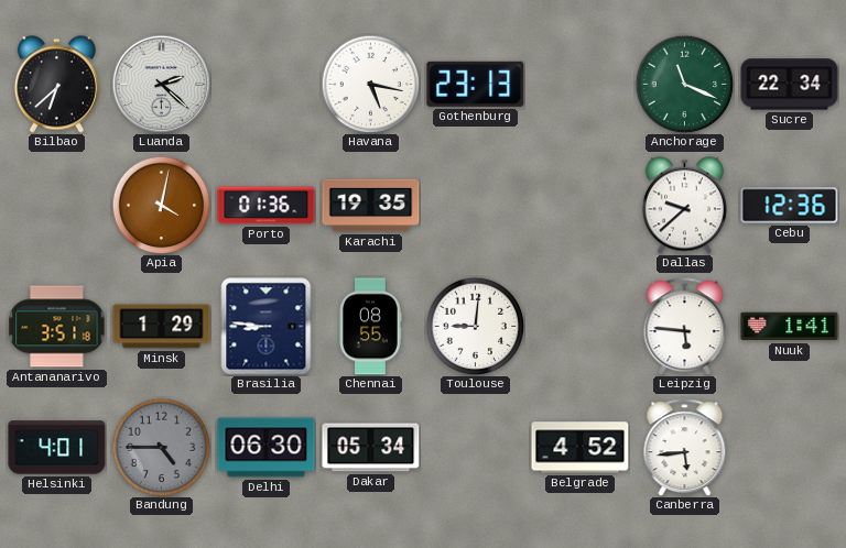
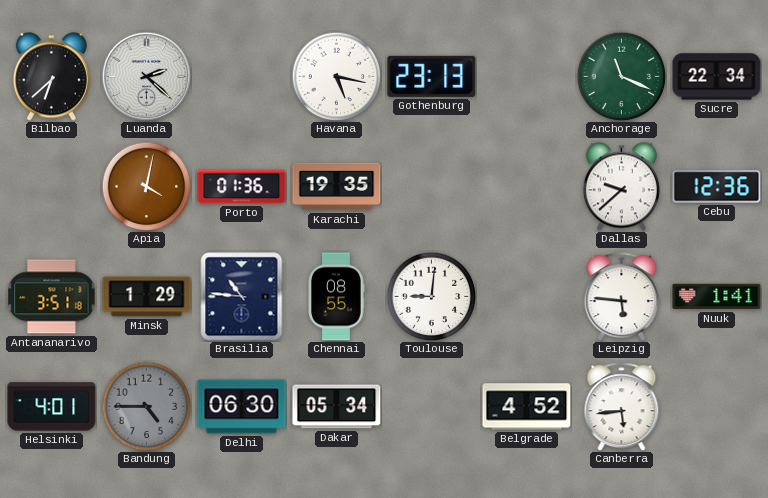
Brasilia: 8:46 -> 10:46
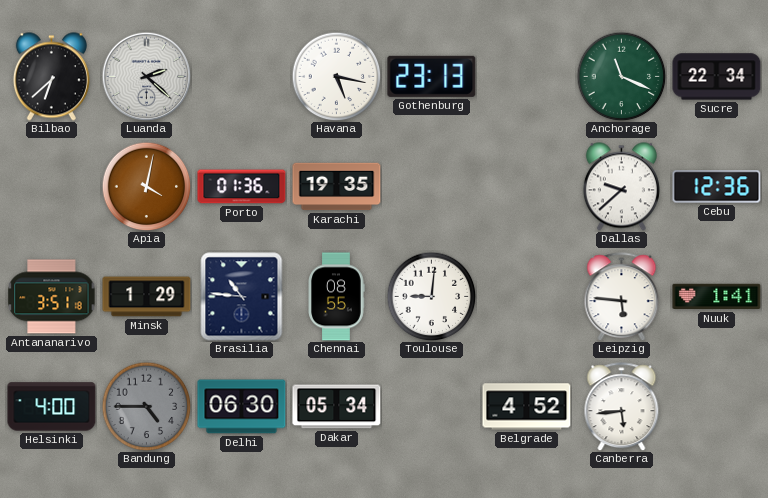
Helsinki: 4:01 -> 4:00
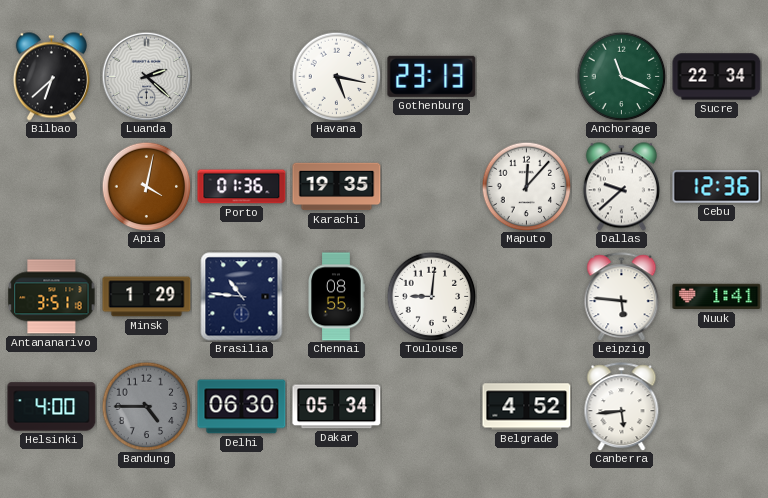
Maputo: none -> 12:07
